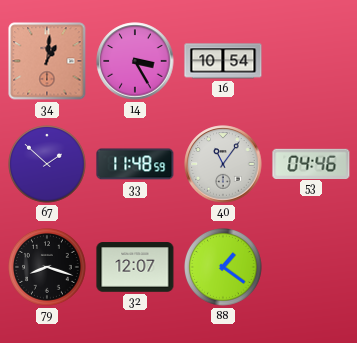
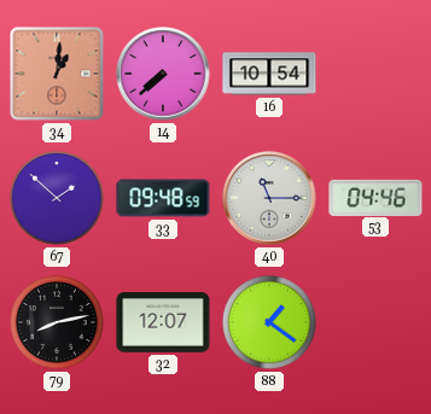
14: 3:25 -> 7:38
33: 11:48 -> 09:48
40: 11:06 -> 11:15
79: 8:18 -> 8:13
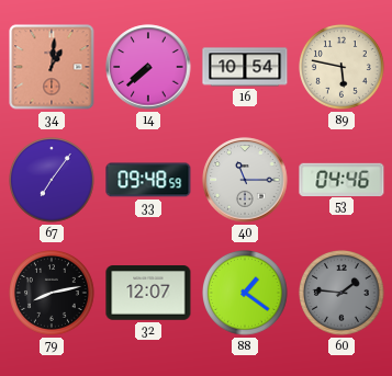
89: none -> 5:47
67: 1:52 -> 7:06
60: none -> 1:46
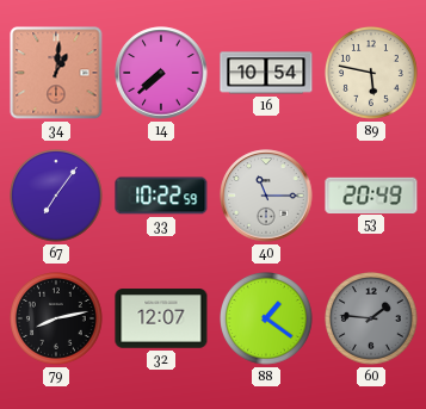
33: 09:48 -> 10:22
53: 04:46 -> 20:49
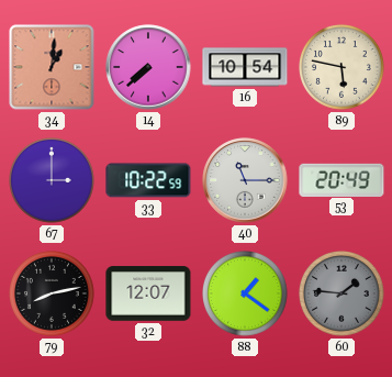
67: 7:06 -> 3:00
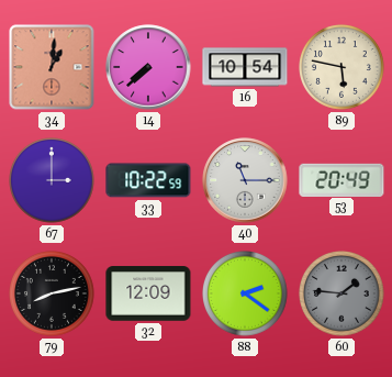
32: 12:07 -> 12:09
88: 1:21 -> 2:21
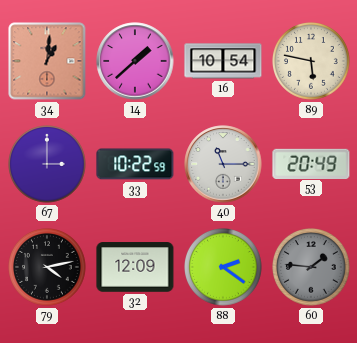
14: 7:38 -> 1:38
79: 8:13 -> 4:13
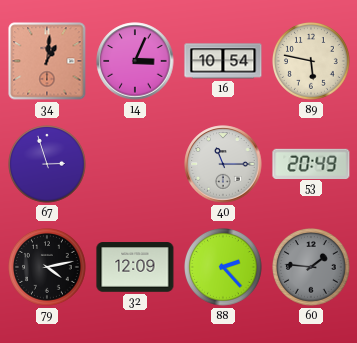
14: 1:38 -> 3:04
67: 3:00 -> 2:57
33: 10:22 -> none
88: 2:21 -> 2:23
